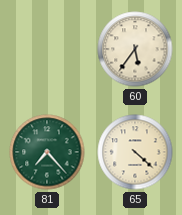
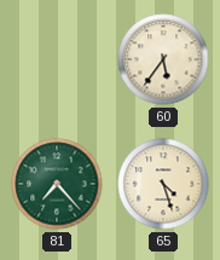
65: 4:22 -> 4:27
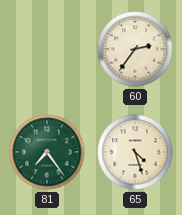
60: 5:36 -> 2:36
81: 7:23 -> 7:24
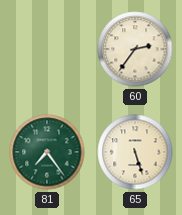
65: 4:27 -> 5:27
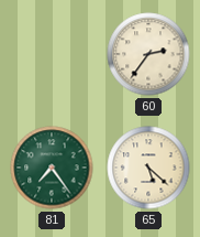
65: 5:27 -> 5:22
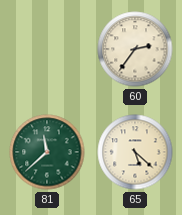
81: 7:24 -> 11:38
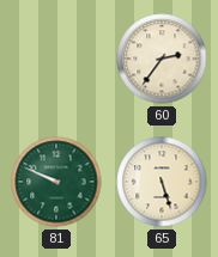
81: 11:38 -> 9:49
65: 5:22 -> 5:27
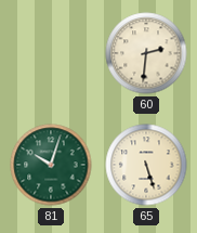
60: 2:36 -> 2:31
81: 9:49 -> 10:03
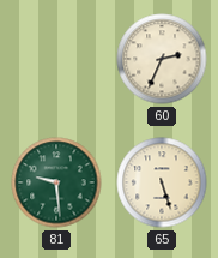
60: 2:31 -> 2:34
81: 10:03 -> 9:29
